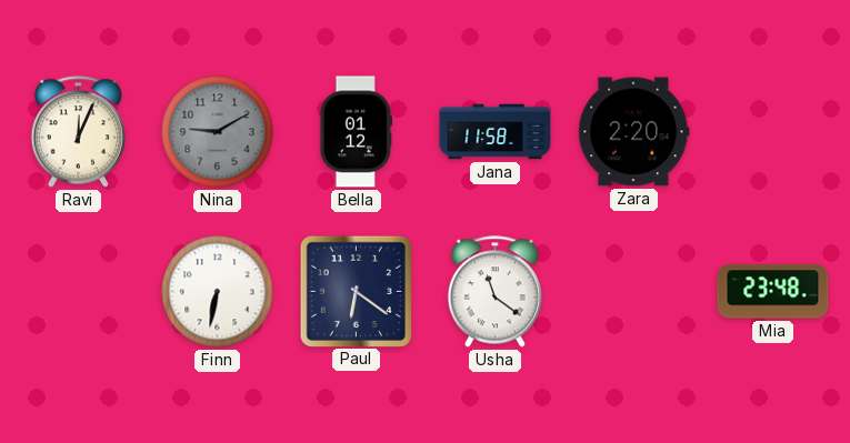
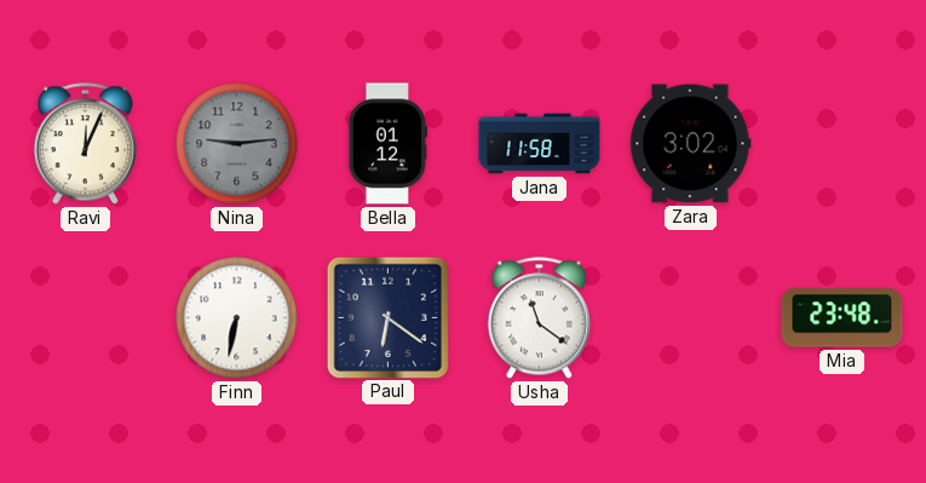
Nina: 9:10 -> 9:14
Zara: 2:20 -> 3:02
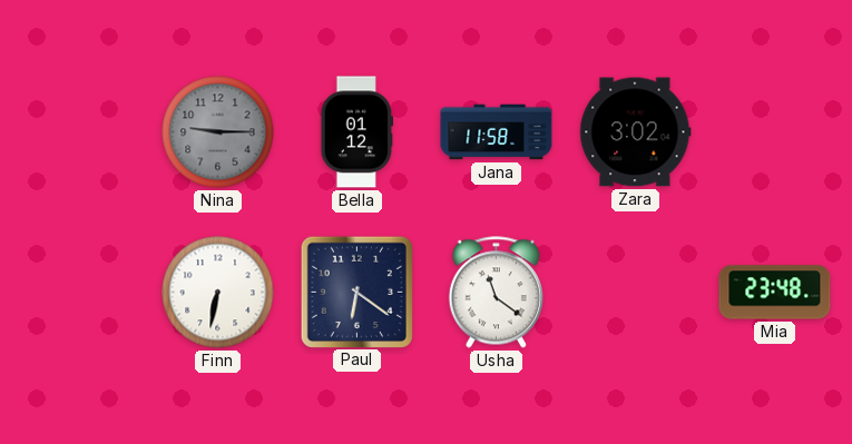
Ravi: 12:04 -> none
Nina: 9:14 -> 9:15
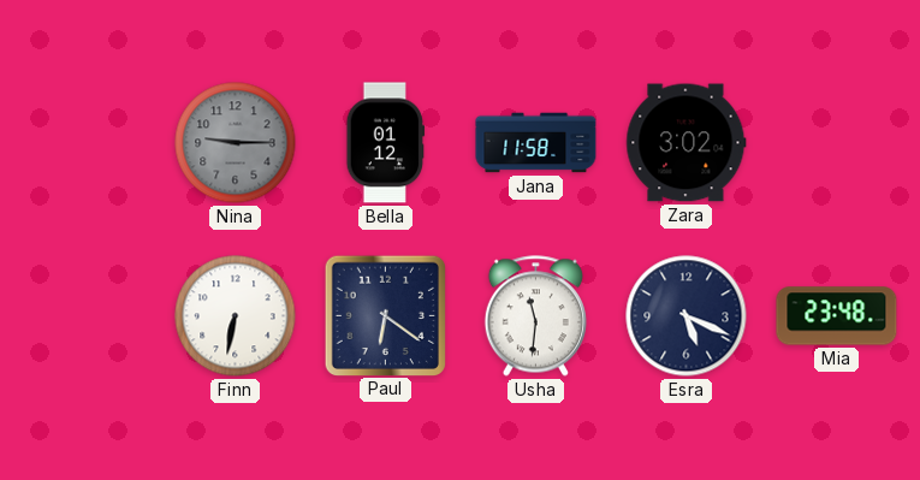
Usha: 11:21 -> 11:31
Esra: none -> 5:19
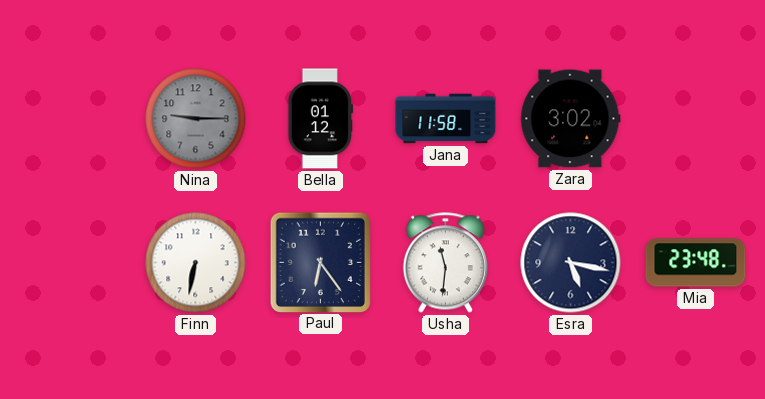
Paul: 6:21 -> 6:24
Esra: 5:19 -> 5:17
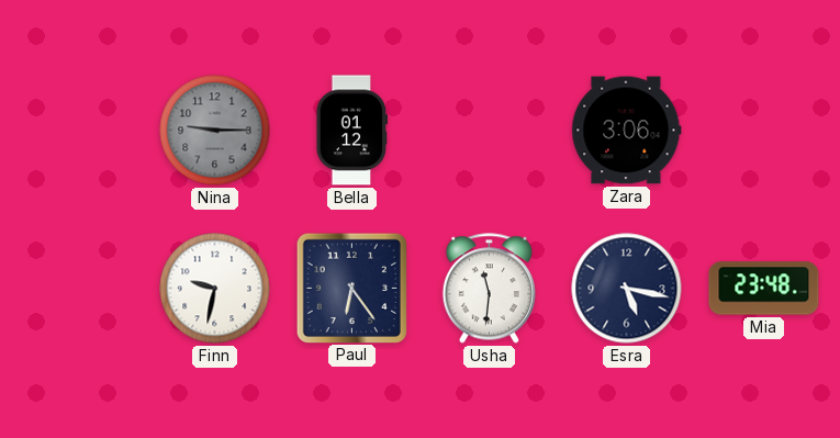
Jana: 11:58 -> none
Zara: 3:02 -> 3:06
Finn: 6:32 -> 9:32
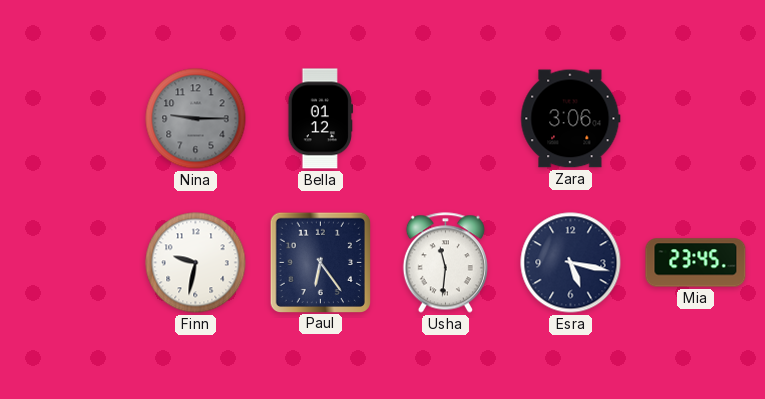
Mia: 23:48 -> 23:45
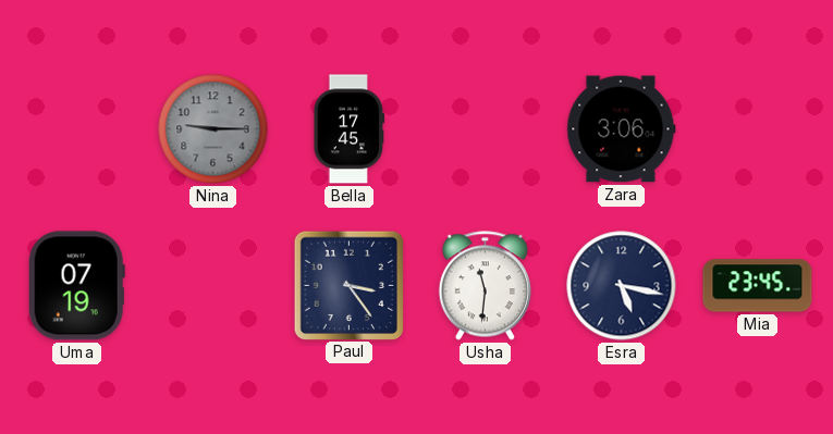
Bella: 01:12 -> 17:45
Uma: none -> 07:19
Finn: 9:32 -> none
Paul: 6:24 -> 3:24
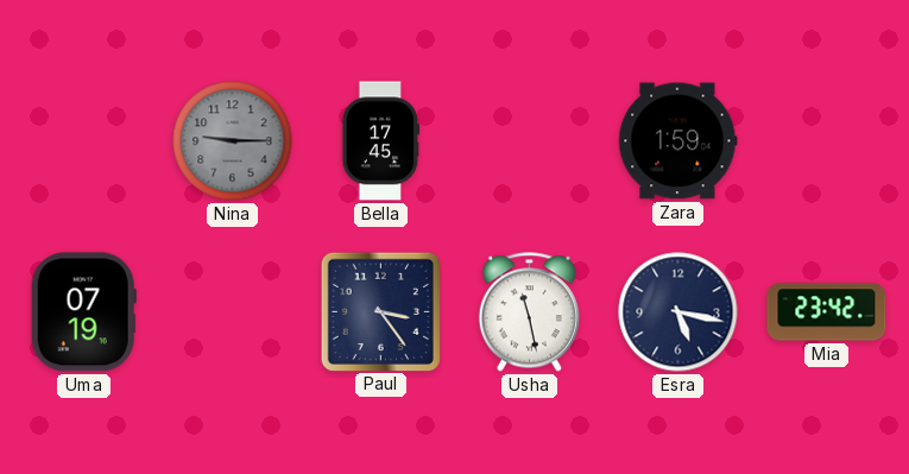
Zara: 3:06 -> 1:59
Usha: 11:31 -> 11:28
Mia: 23:45 -> 23:42
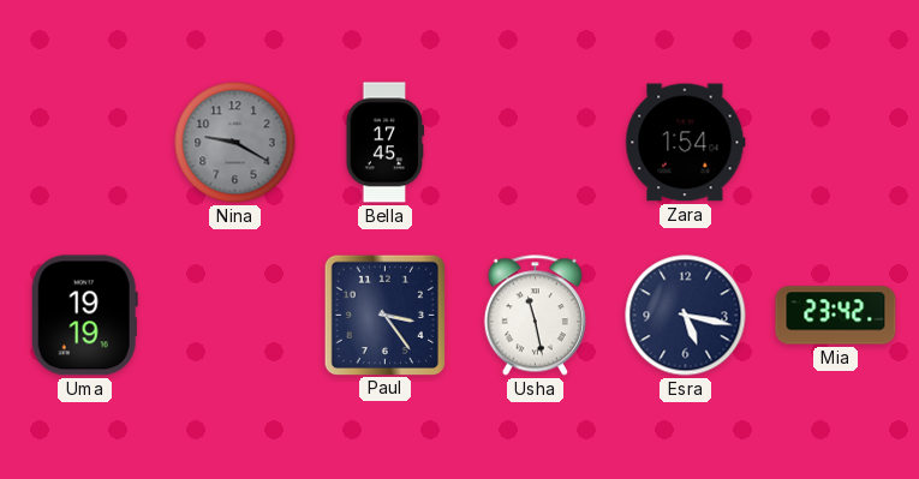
Nina: 9:15 -> 9:20
Zara: 1:59 -> 1:54
Uma: 07:19 -> 19:19
